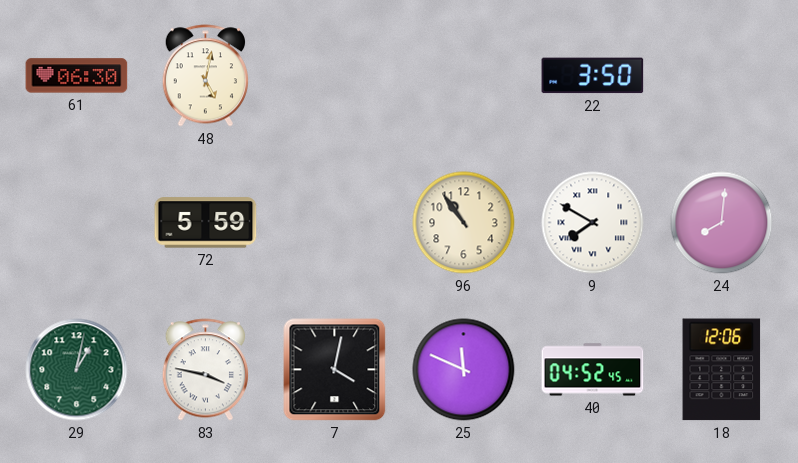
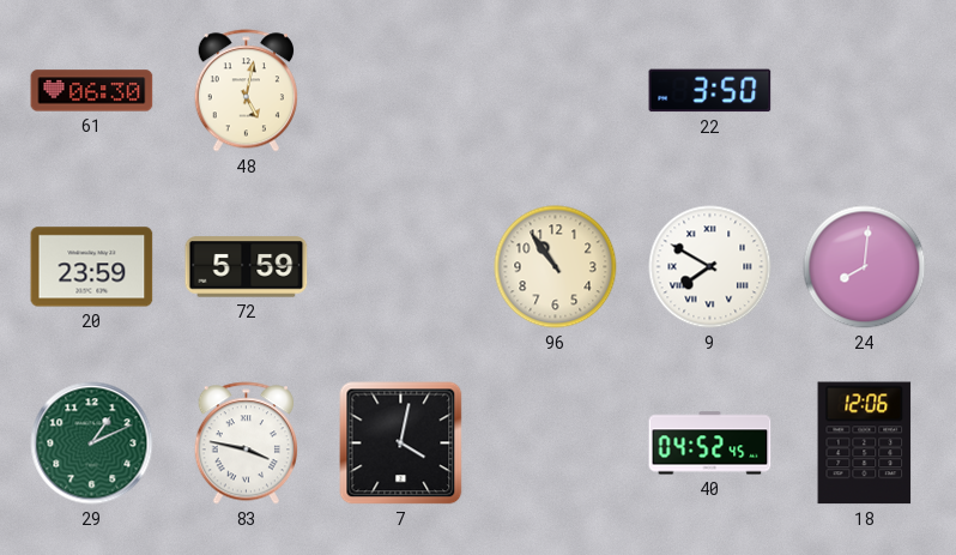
20: none -> 23:59
29: 1:02 -> 1:11
25: 11:49 -> none
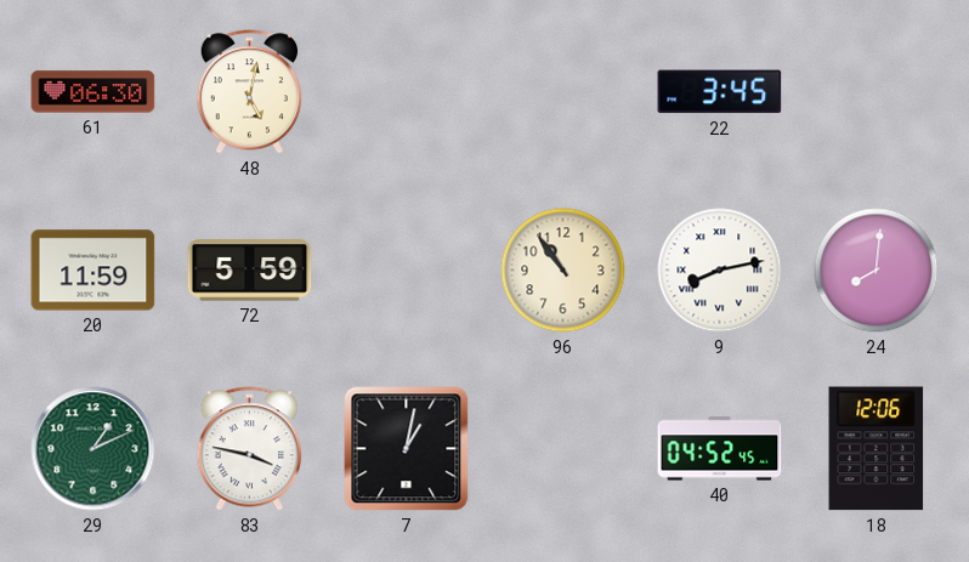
22: 3:50 -> 3:45
20: 23:59 -> 11:59
9: 7:50 -> 8:13
7: 4:02 -> 1:02
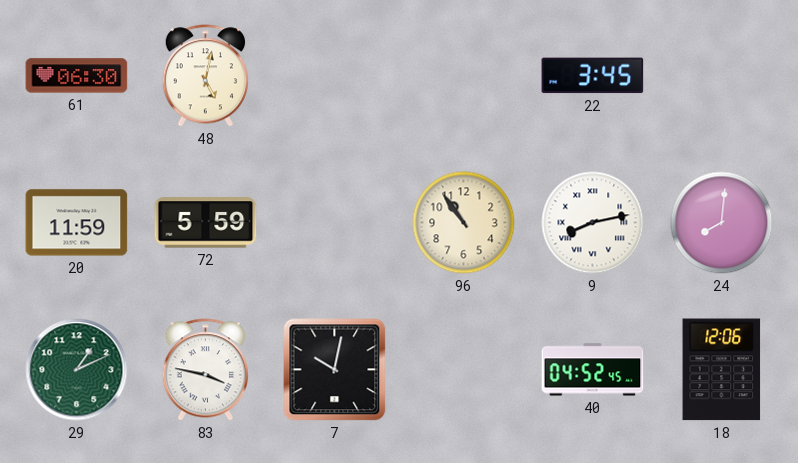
7: 1:02 -> 10:02
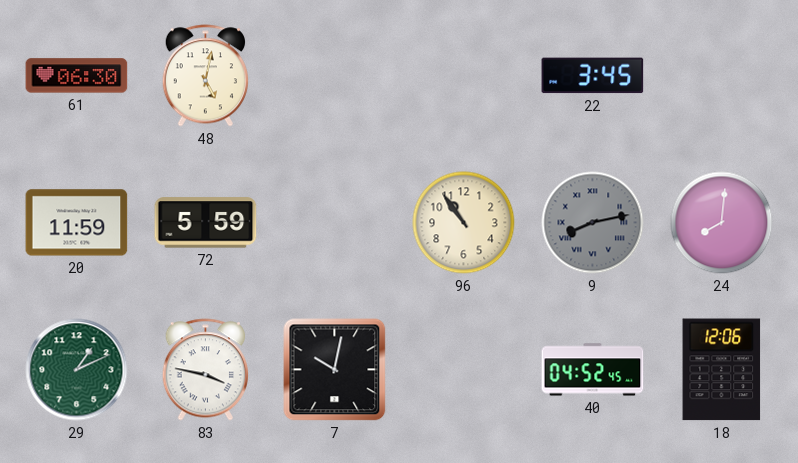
9 dial: white -> grey
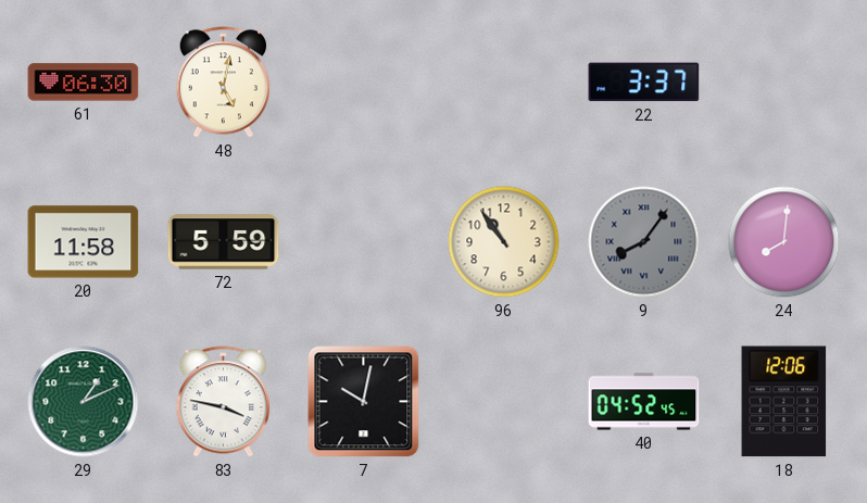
22: 3:45 -> 3:37
20: 11:59 -> 11:58
9: 8:13 -> 8:06
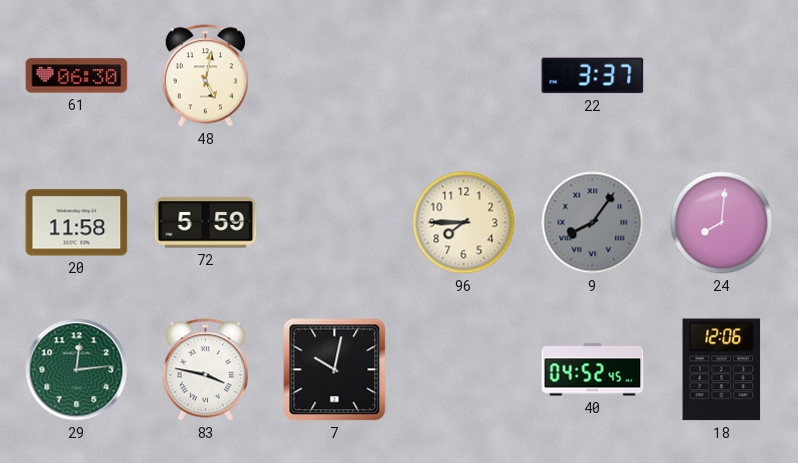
96: 10:54 -> 7:45
29: 1:11 -> 12:14
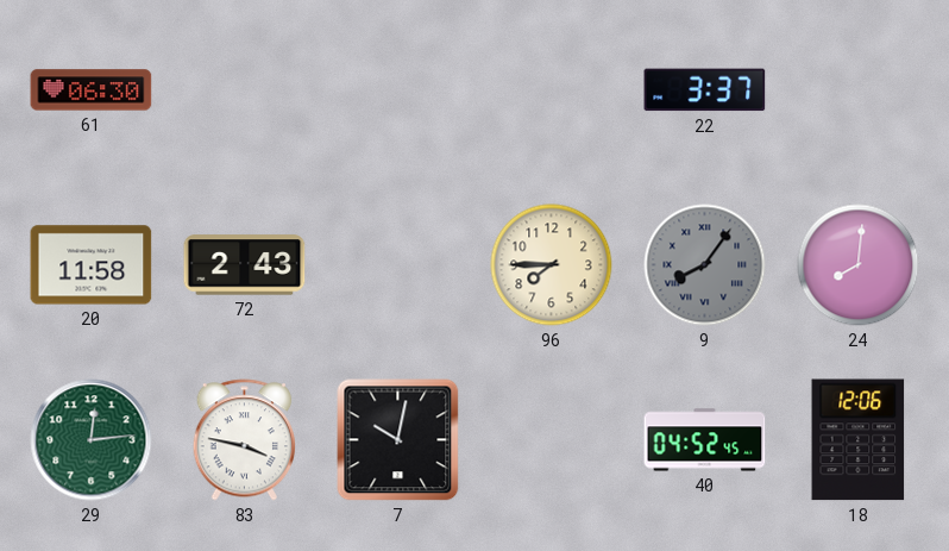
48: 5:02 -> none
72: 5:59 -> 2:43
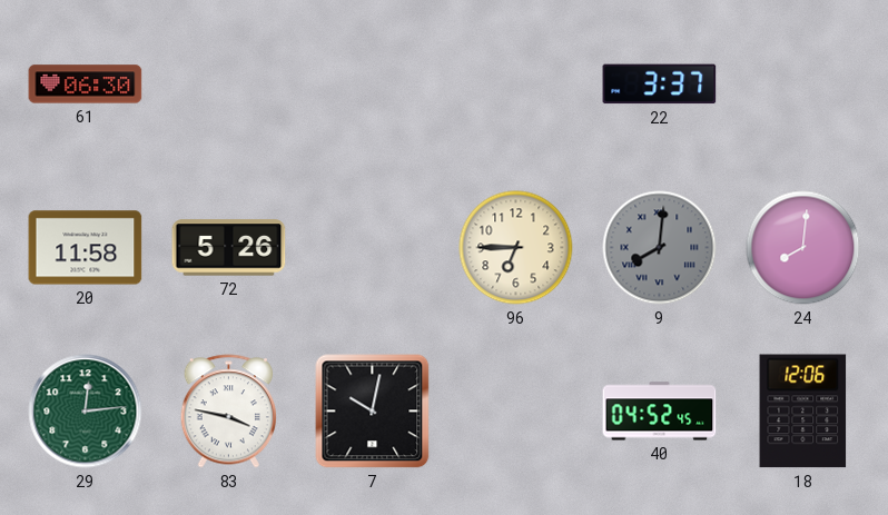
72: 2:43 -> 5:26
96: 7:45 -> 6:45
9: 8:06 -> 8:01
